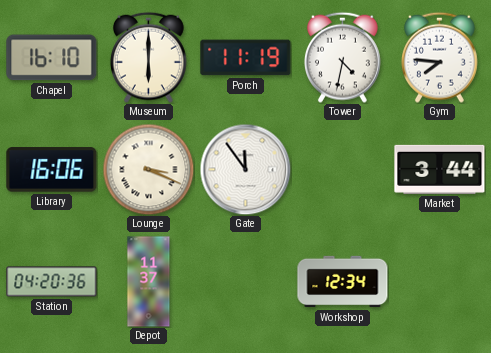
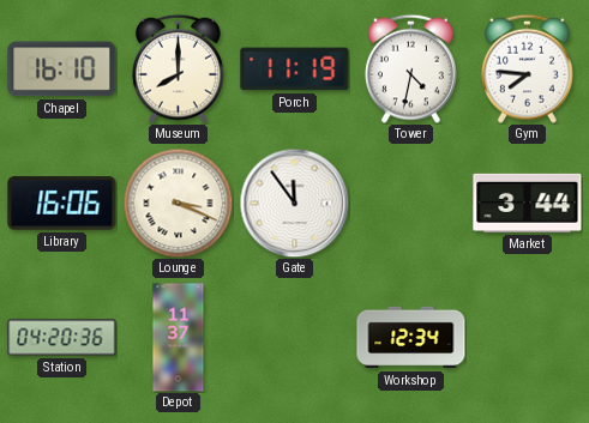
Museum: 6:00 -> 8:00
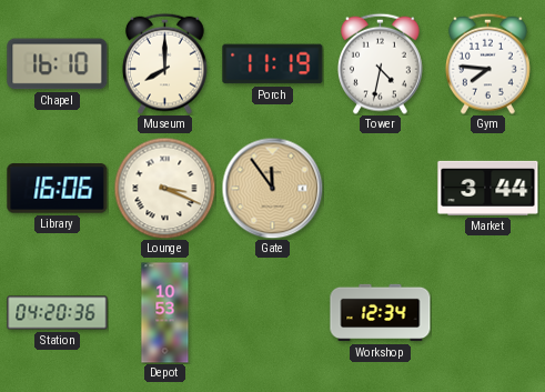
Gate dial: white -> champagne
Depot: 11:37 -> 10:53
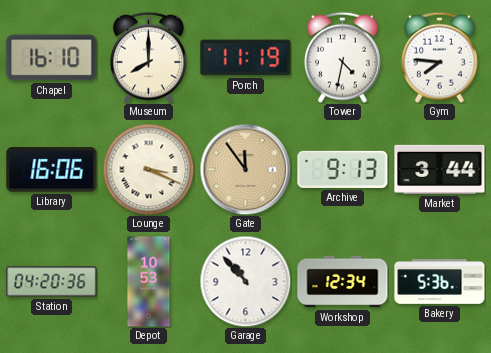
Archive: none -> 9:13
Garage: none -> 10:53
Bakery: none -> 5:36
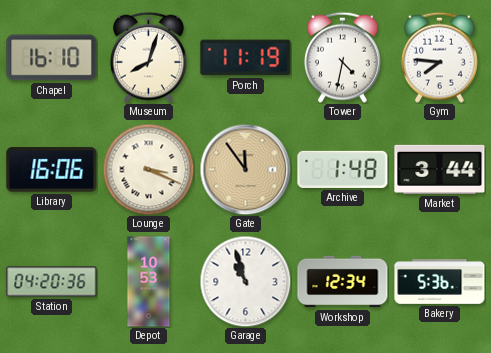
Museum: 8:00 -> 8:03
Archive: 9:13 -> 1:48
Garage: 10:53 -> 10:57
